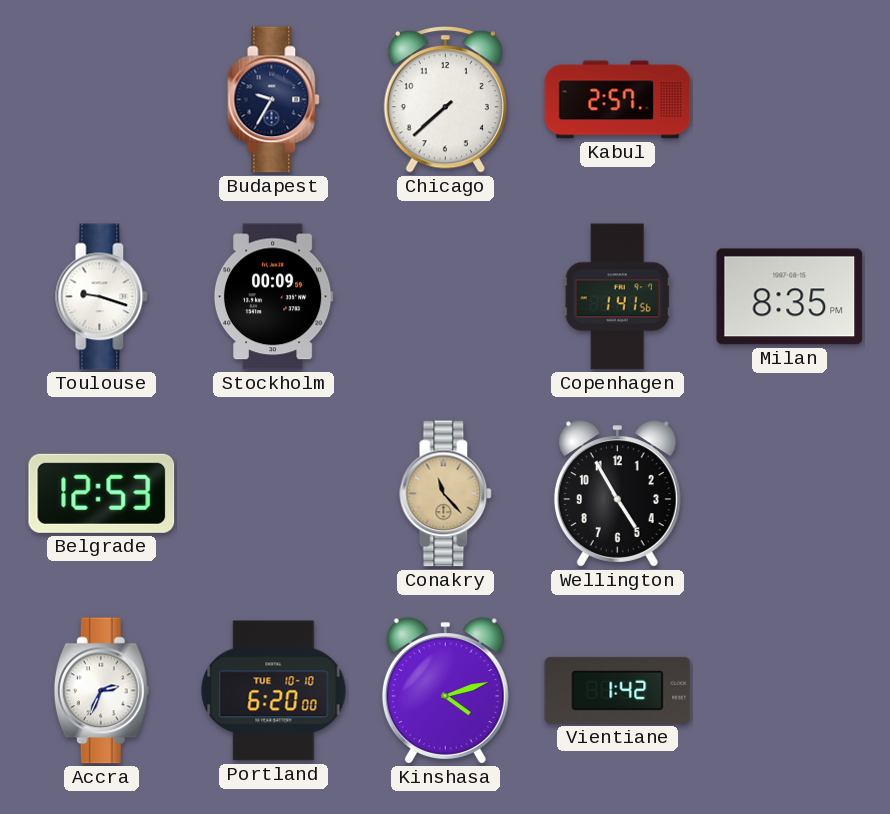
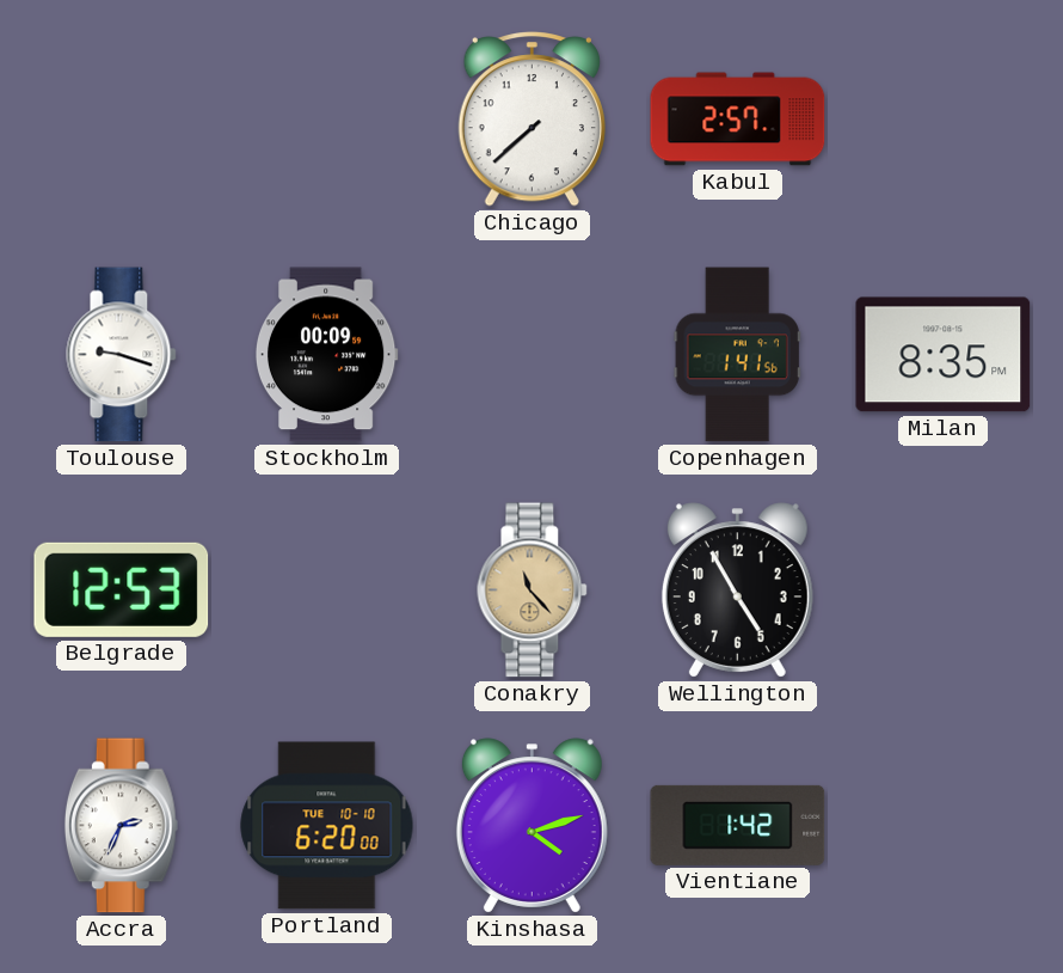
Budapest: 9:35 -> none
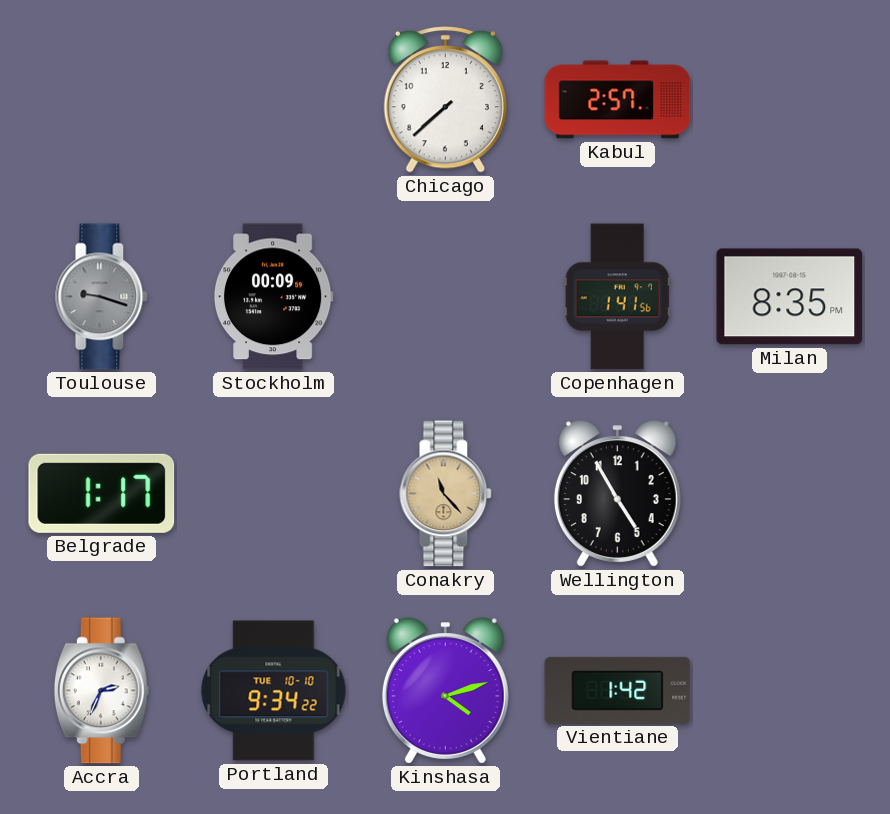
Toulouse dial: white -> grey
Belgrade: 12:53 -> 1:17
Portland: 6:20 -> 9:34
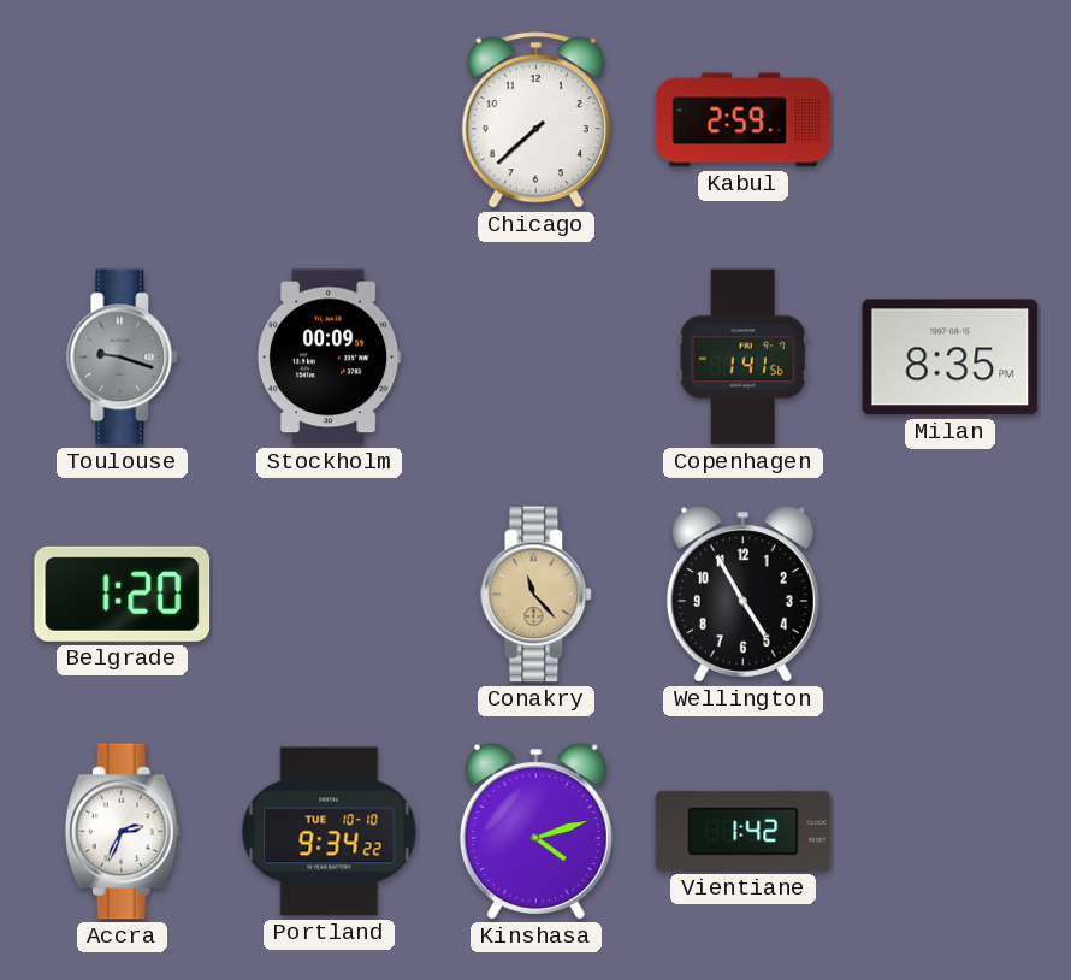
Kabul: 2:57 -> 2:59
Belgrade: 1:17 -> 1:20
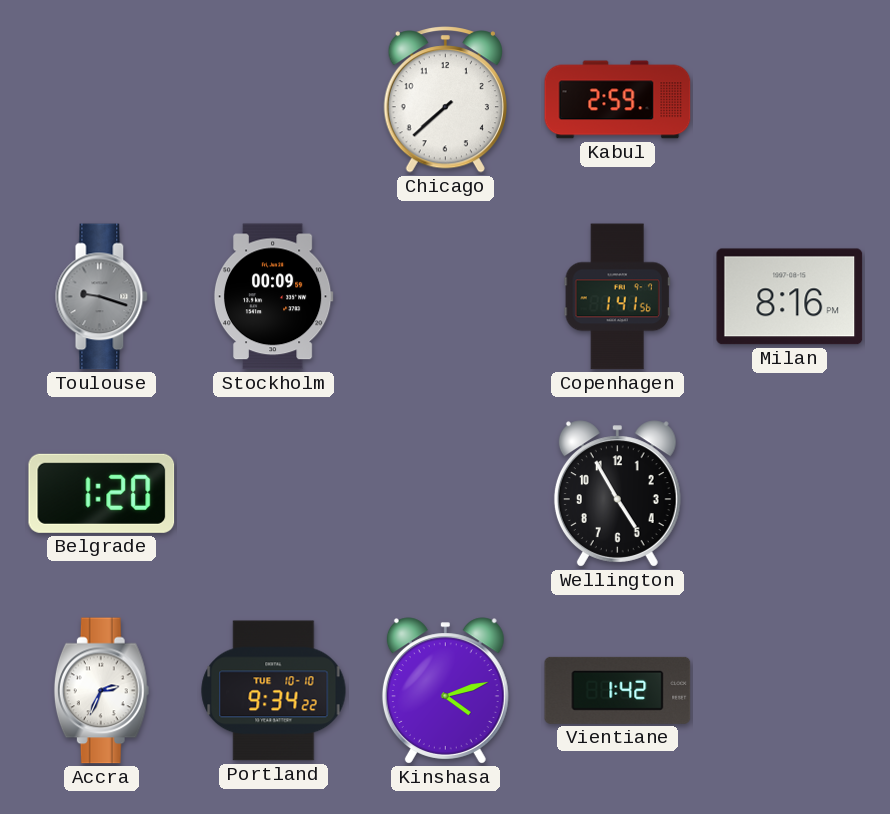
Milan: 8:35 -> 8:16
Conakry: 11:23 -> none
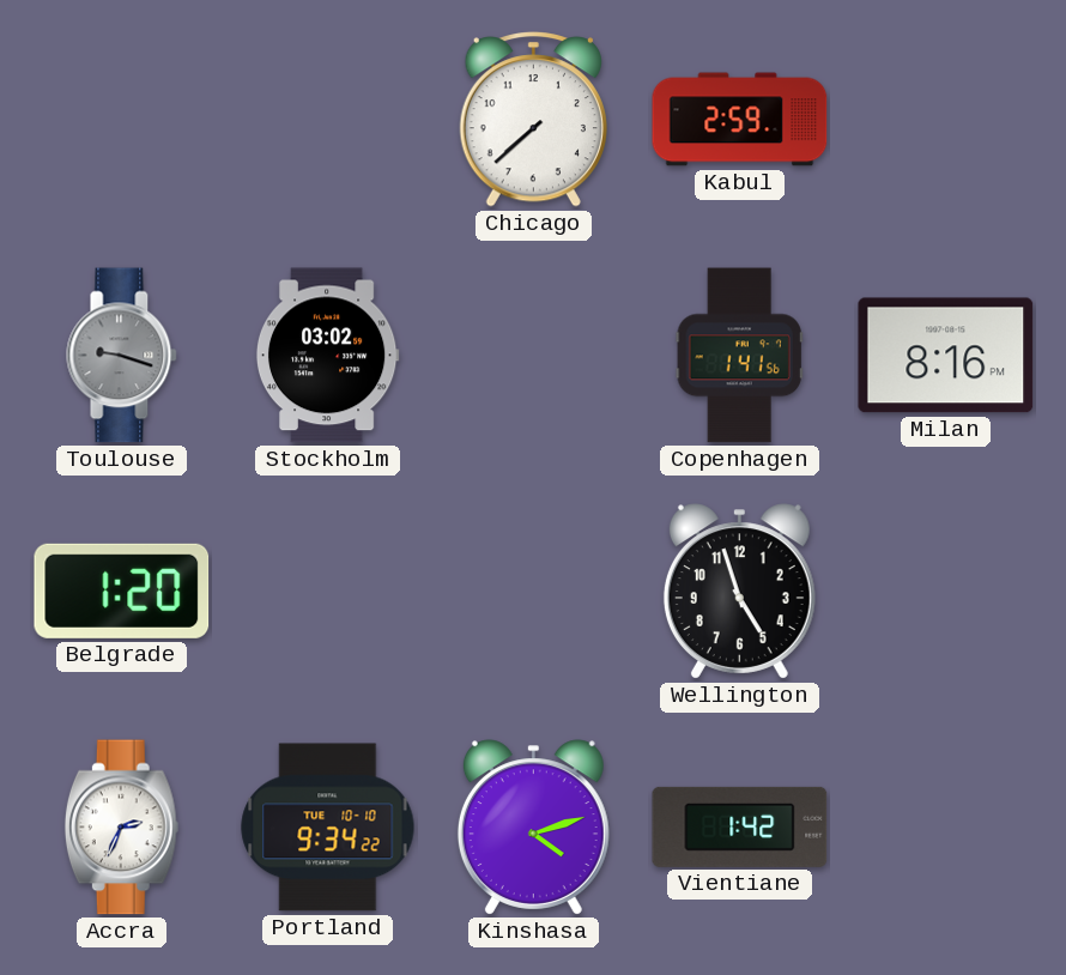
Stockholm: 00:09 -> 03:02
Wellington: 4:55 -> 4:57
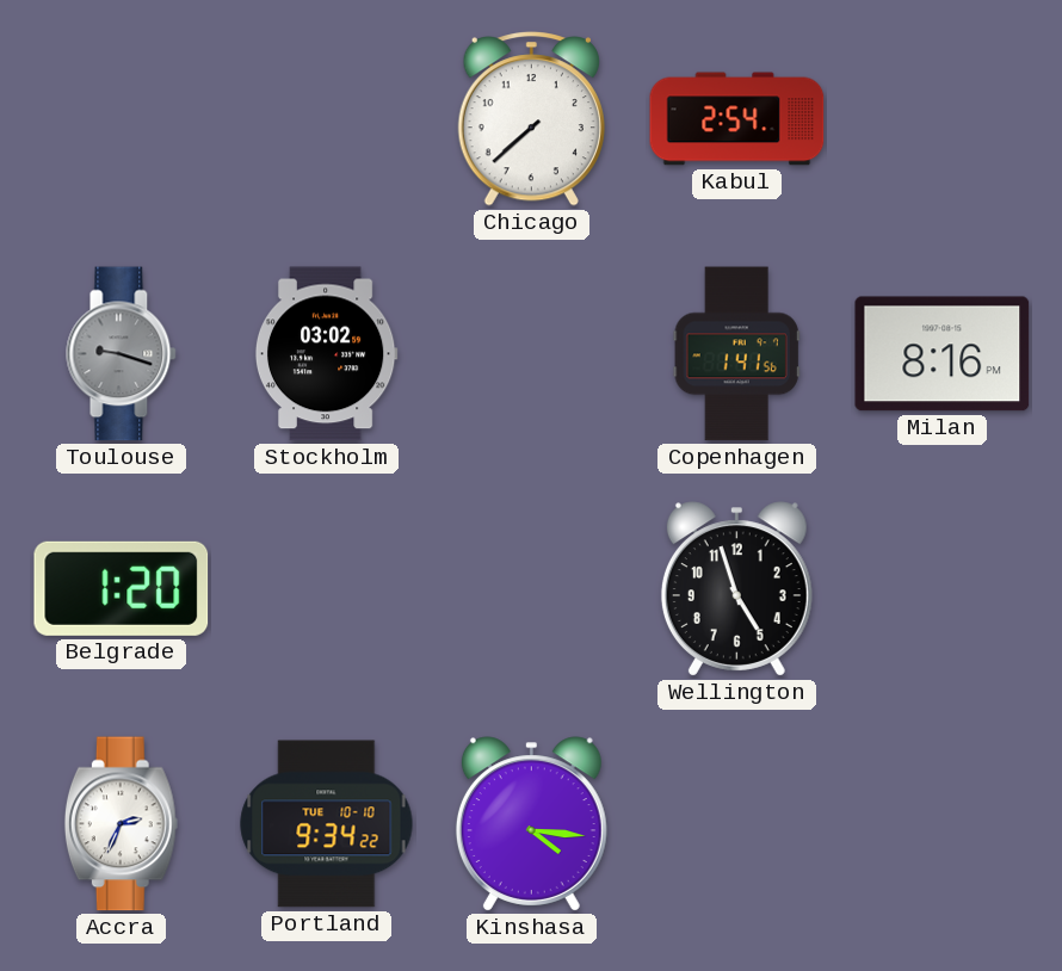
Kabul: 2:59 -> 2:54
Kinshasa: 4:12 -> 4:16
Vientiane: 1:42 -> none
